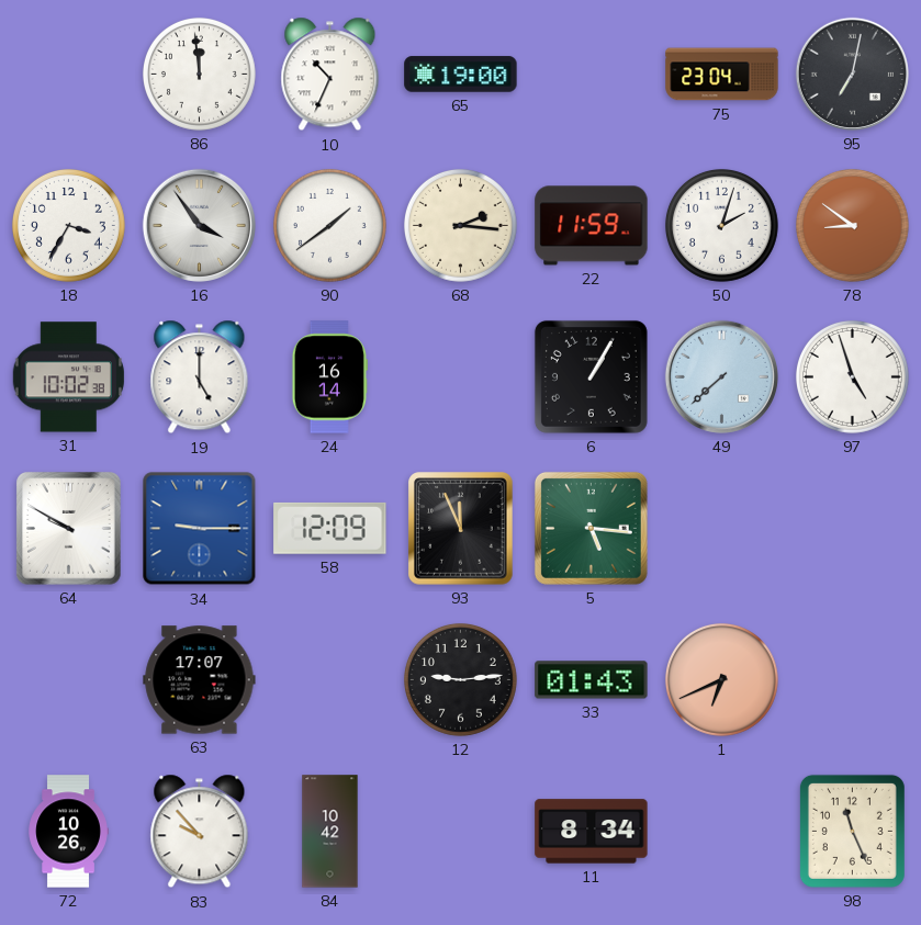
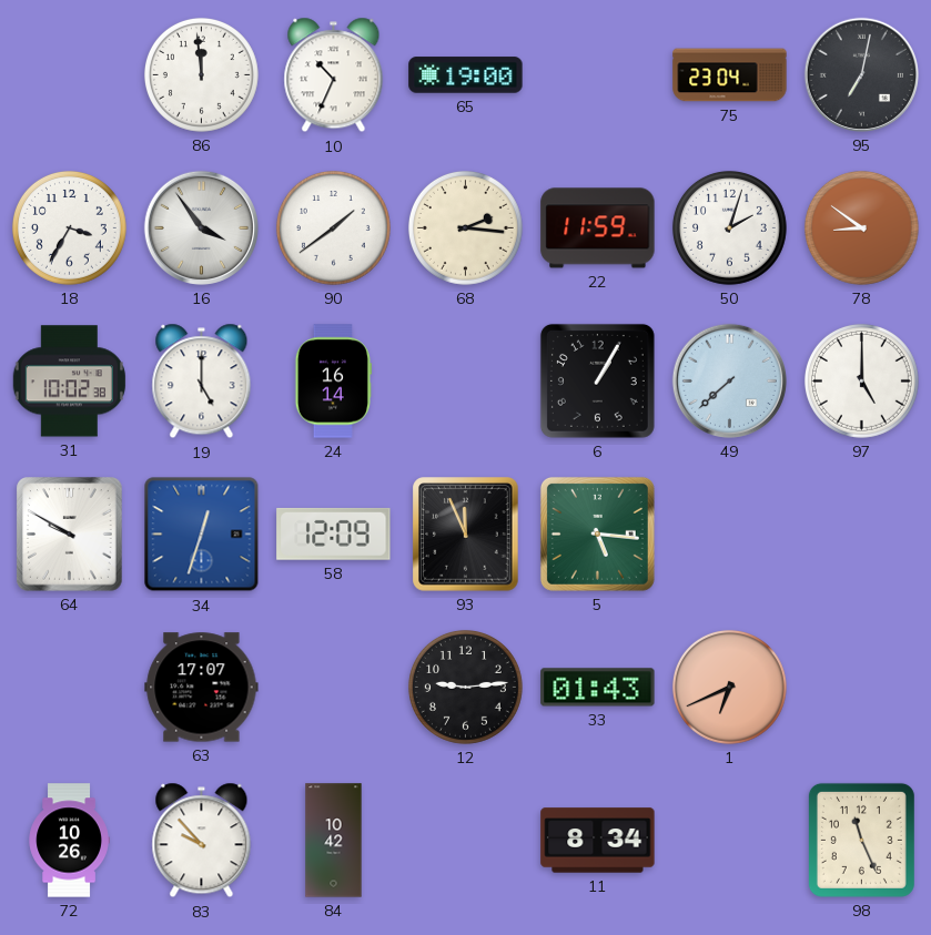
97: 4:57 -> 5:00
34: 9:15 -> 12:33
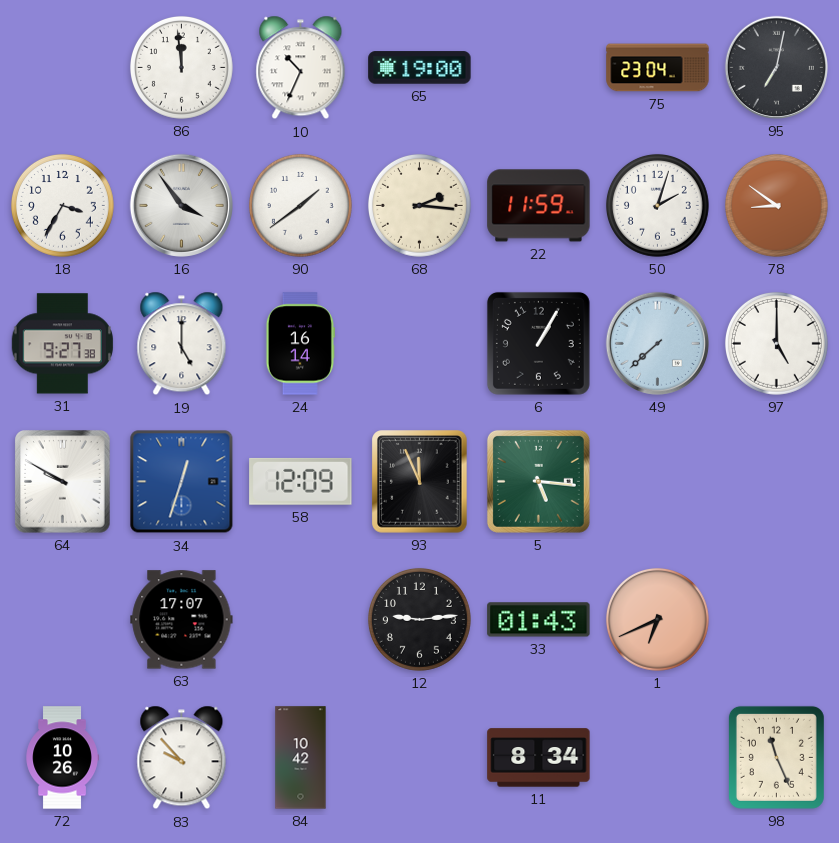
31: 10:02 -> 9:27
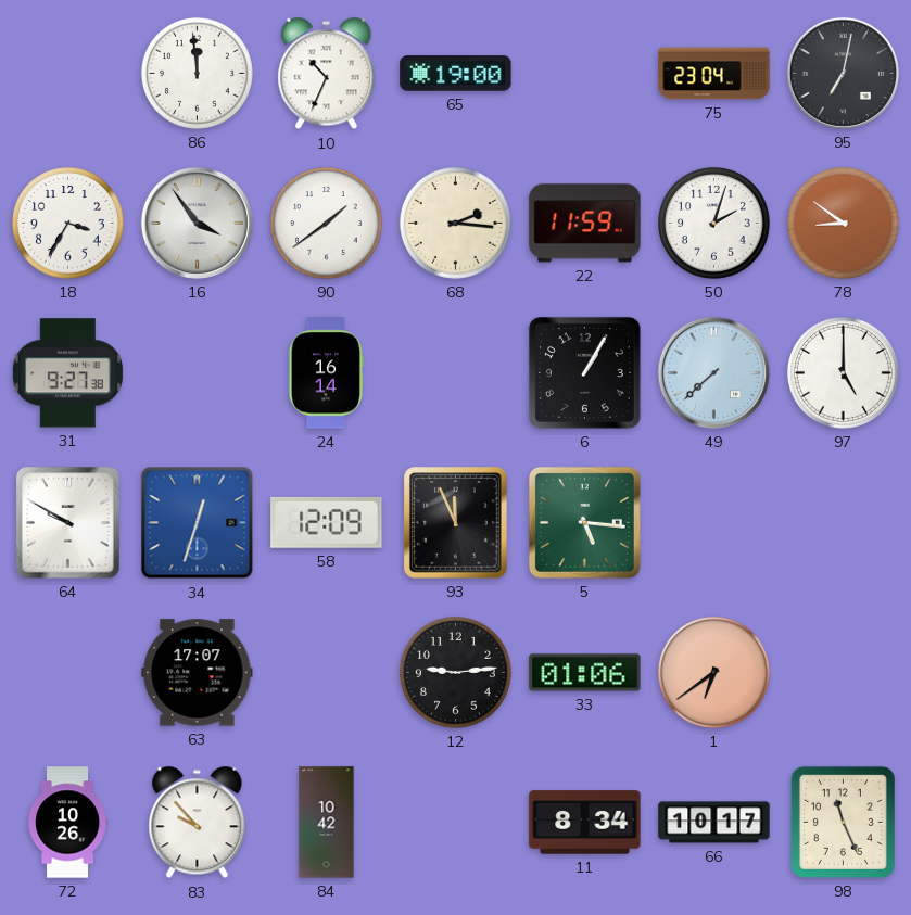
19: 5:00 -> none
33: 01:43 -> 01:06
1: 6:41 -> 6:39
66: none -> 10:17
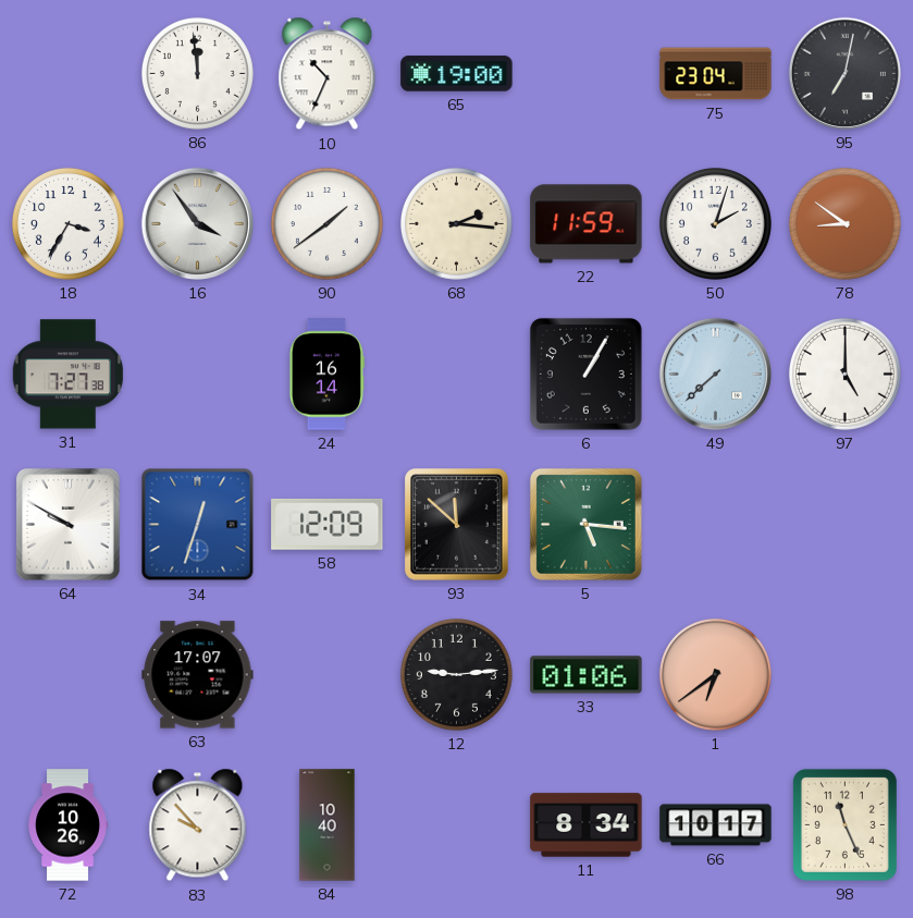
31: 9:27 -> 7:27
93: 11:56 -> 11:52
84: 10:42 -> 10:40
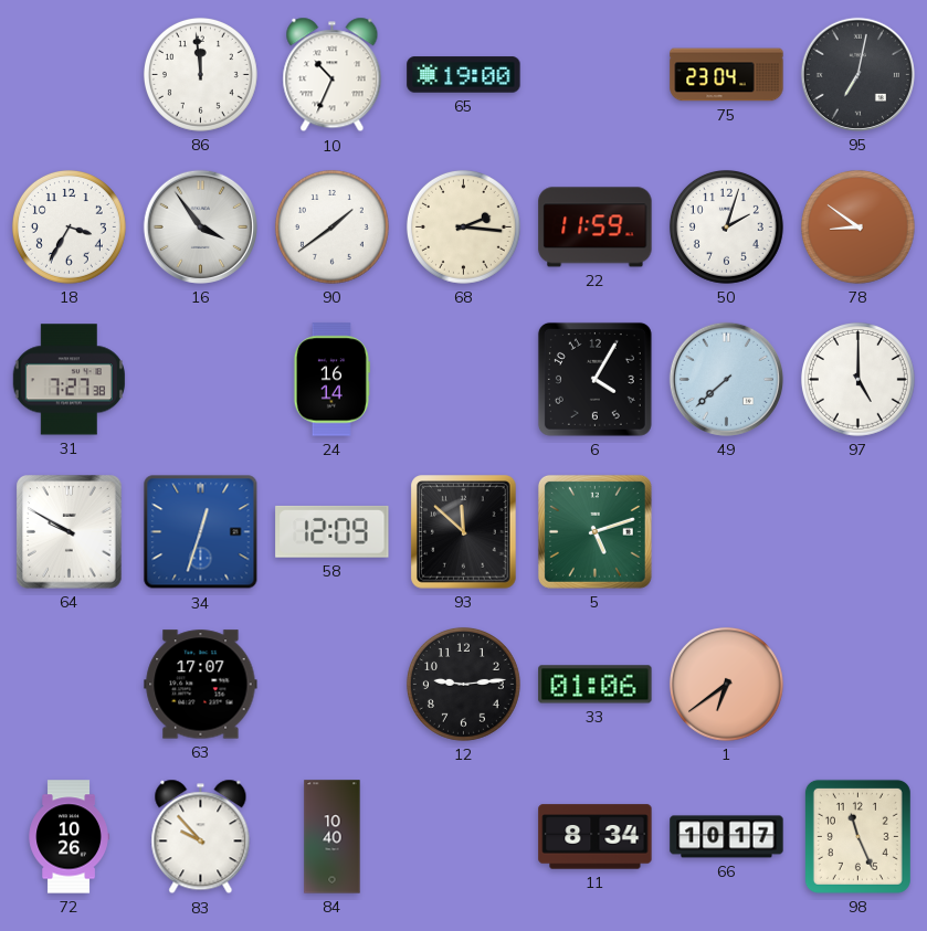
6: 1:05 -> 4:05
5: 5:16 -> 5:12
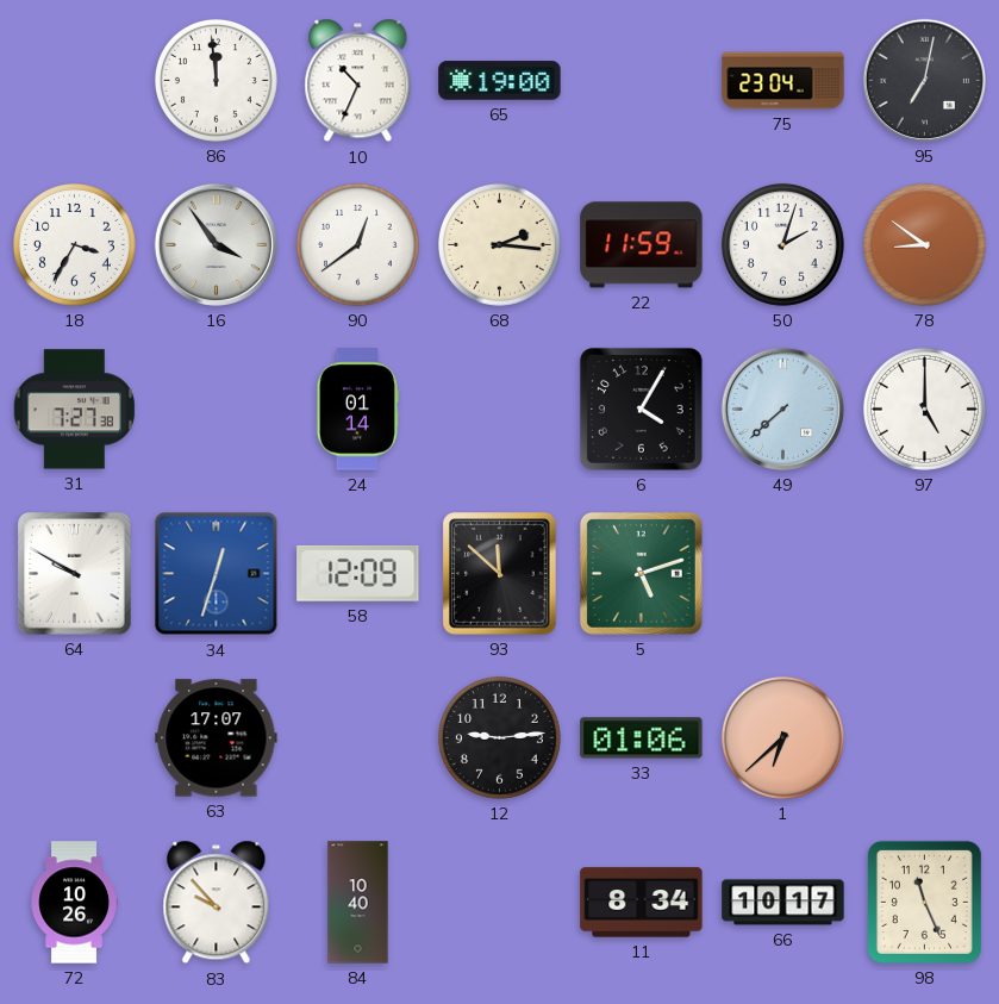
90: 1:39 -> 12:39
24: 16:14 -> 01:14
1: 6:39 -> 6:38
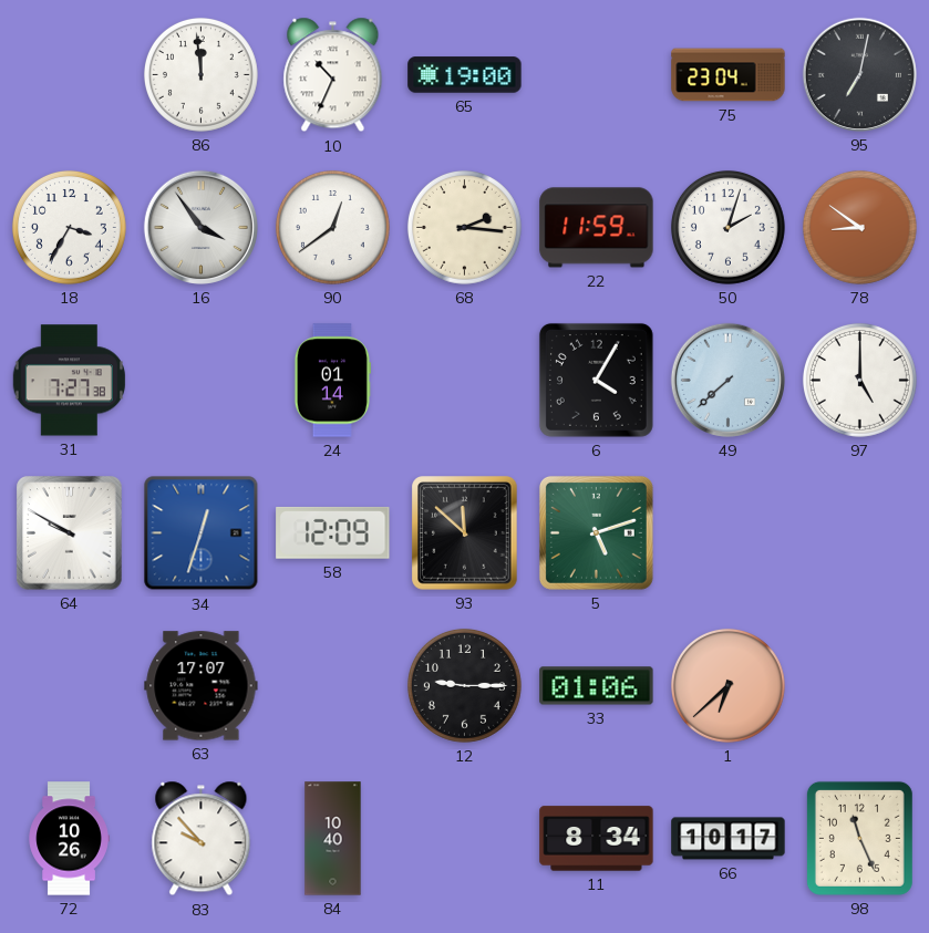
12: 9:14 -> 9:15
